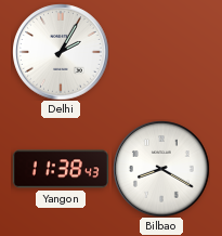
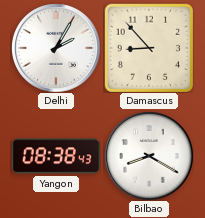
Damascus: none -> 8:53
Yangon: 11:38 -> 08:38
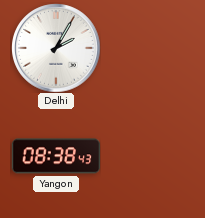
Damascus: 8:53 -> none
Bilbao: 8:20 -> none
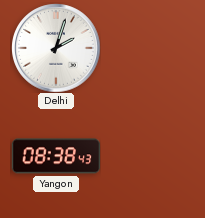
Delhi: 2:05 -> 2:03
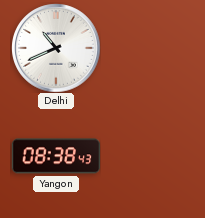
Delhi: 2:03 -> 10:41
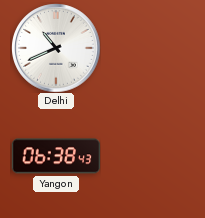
Yangon: 08:38 -> 06:38
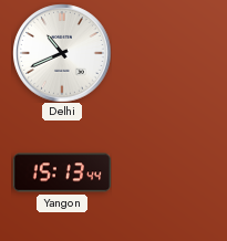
Yangon: 06:38 -> 15:13
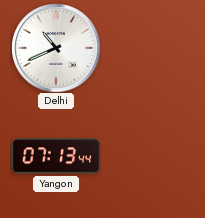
Yangon: 15:13 -> 07:13
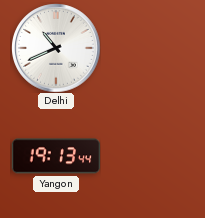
Yangon: 07:13 -> 19:13
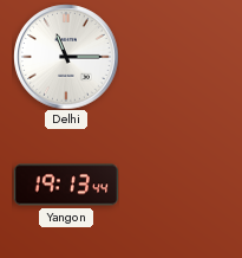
Delhi: 10:41 -> 11:15
